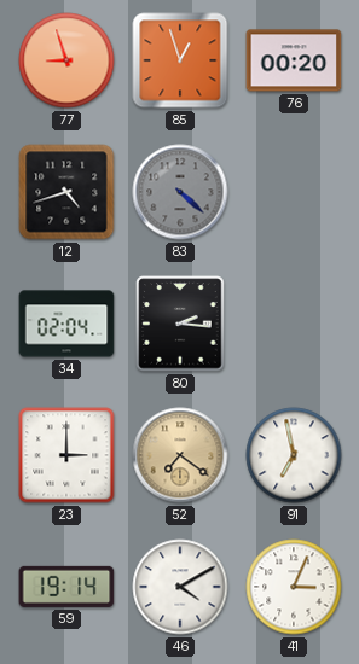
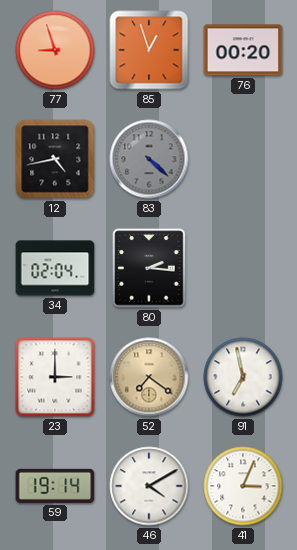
12: 4:42 -> 4:43
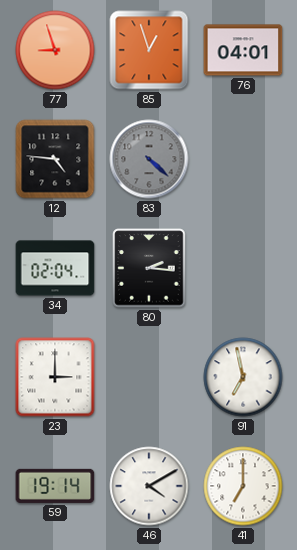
76: 00:20 -> 04:01
12: 4:43 -> 4:46
52: 7:21 -> none
41: 3:04 -> 7:00
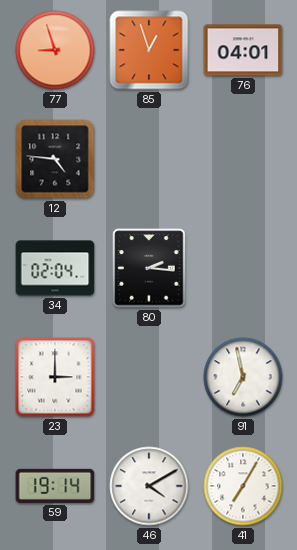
83: 4:22 -> none
41: 7:00 -> 7:05
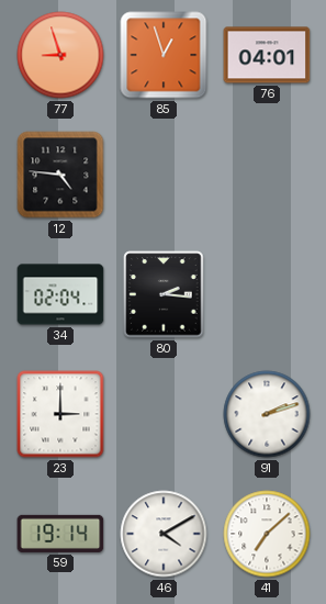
91: 6:58 -> 2:12
41: 7:05 -> 7:08
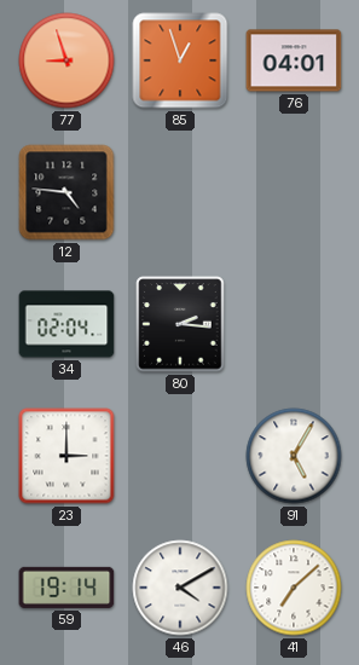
91: 2:12 -> 5:05
